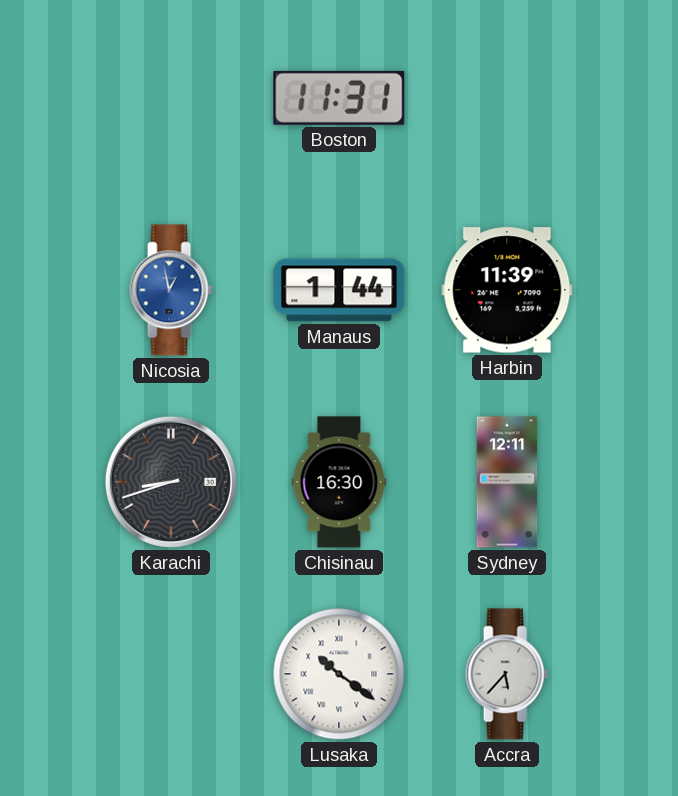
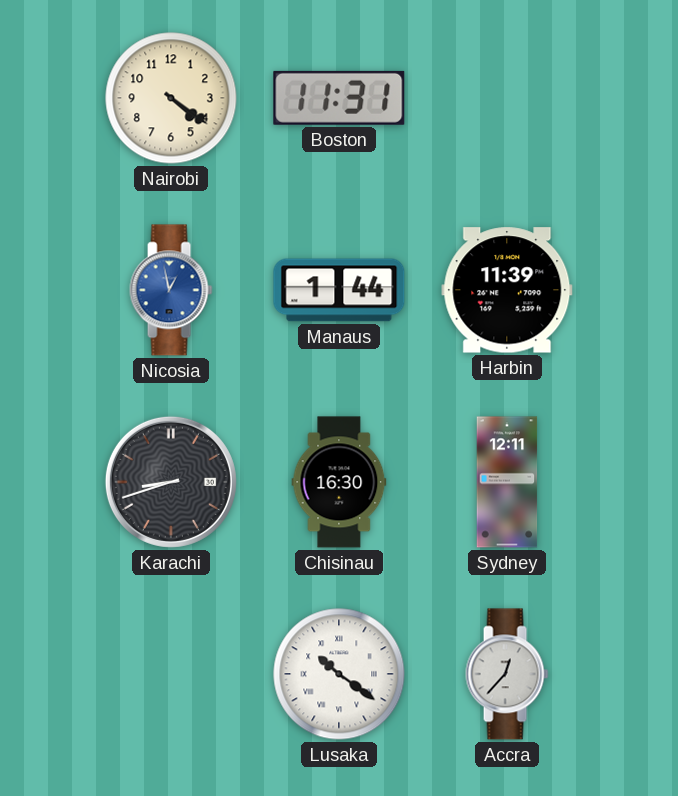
Nairobi: none -> 4:21
Accra: 5:37 -> 12:37
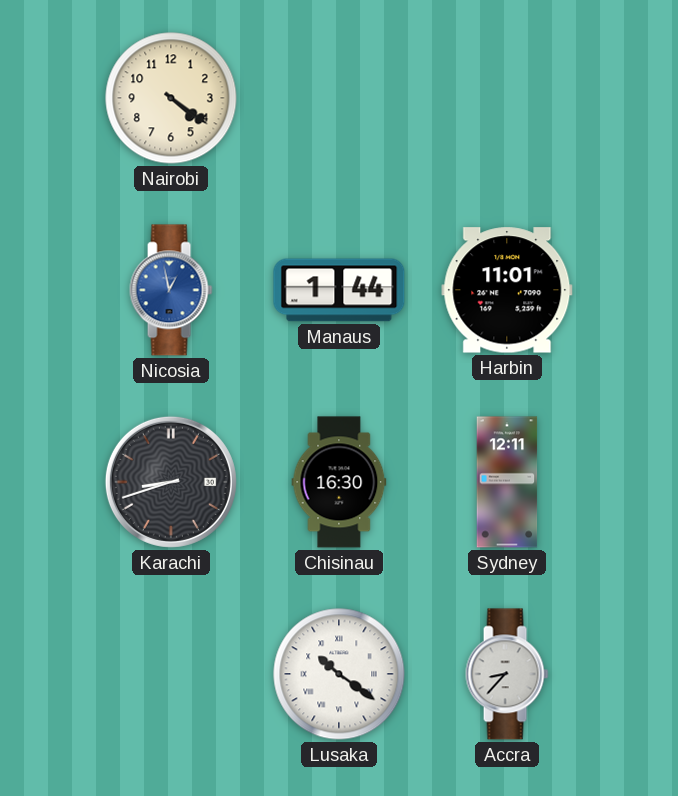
Boston: 11:31 -> none
Harbin: 11:39 -> 11:01
Accra: 12:37 -> 8:37
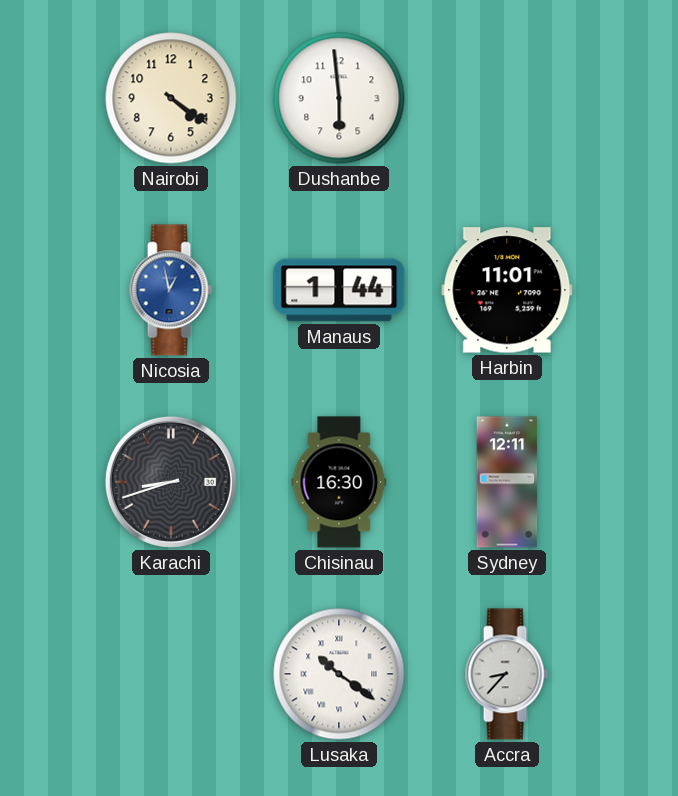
Dushanbe: none -> 5:59
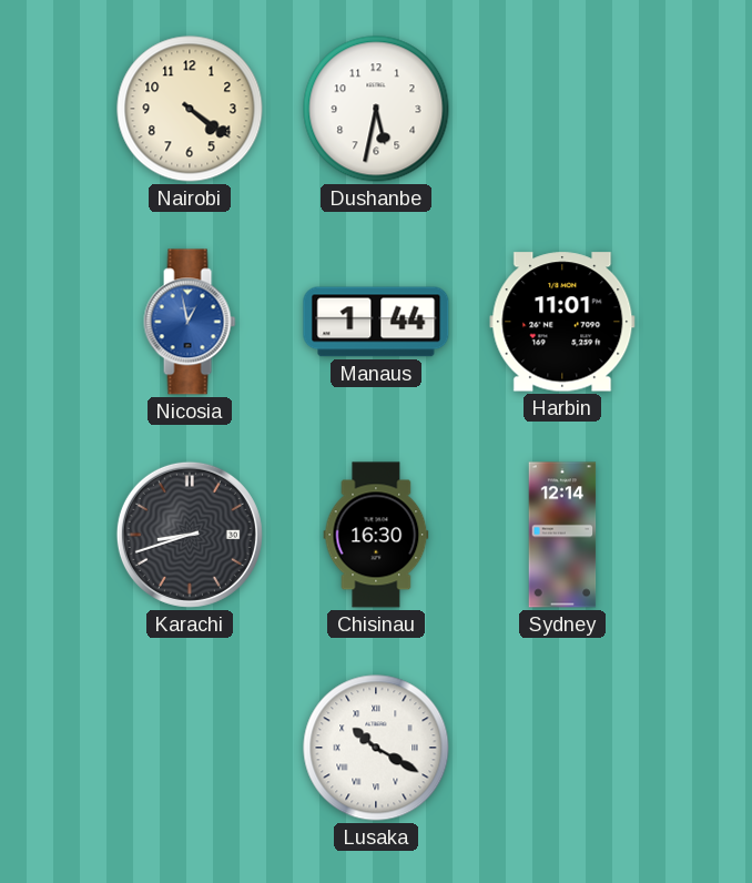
Dushanbe: 5:59 -> 5:32
Sydney: 12:11 -> 12:14
Lusaka: 10:21 -> 10:20
Accra: 8:37 -> none
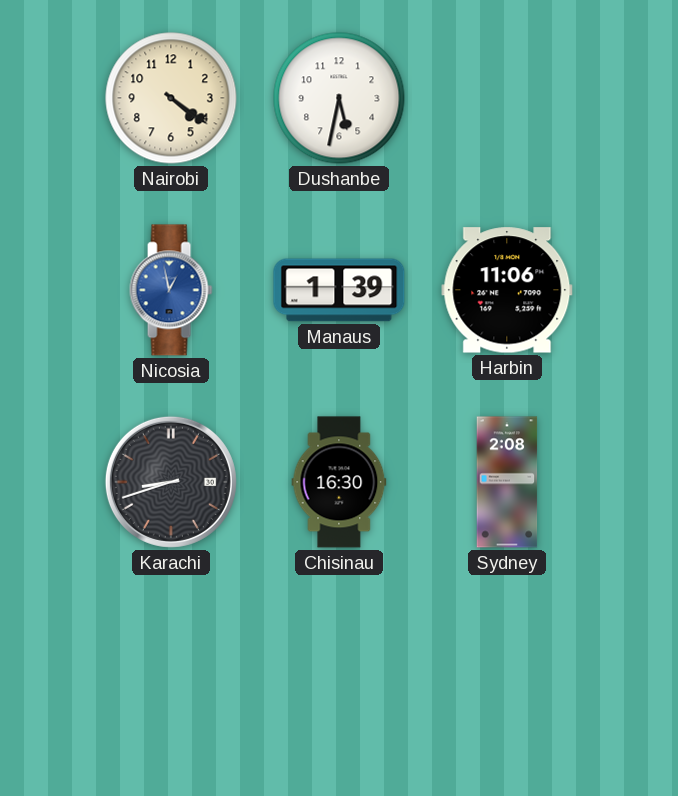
Manaus: 1:44 -> 1:39
Harbin: 11:01 -> 11:06
Sydney: 12:14 -> 2:08
Lusaka: 10:20 -> none
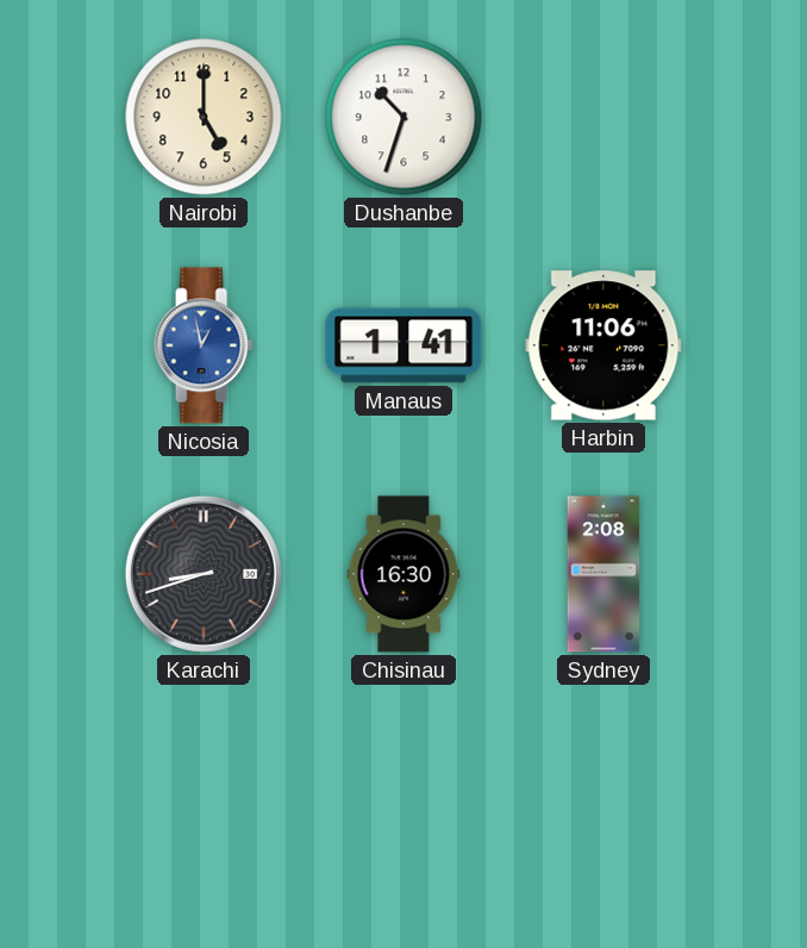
Nairobi: 4:21 -> 5:00
Dushanbe: 5:32 -> 10:33
Manaus: 1:39 -> 1:41
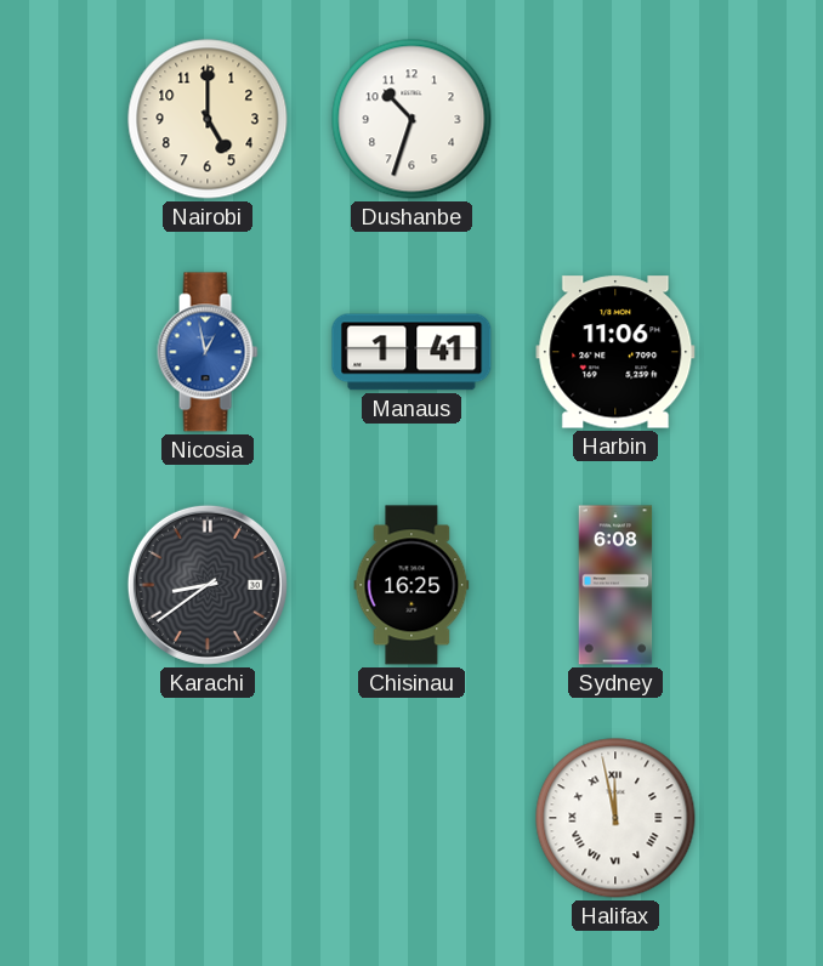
Karachi: 8:42 -> 8:39
Chisinau: 16:30 -> 16:25
Sydney: 2:08 -> 6:08
Halifax: none -> 11:58
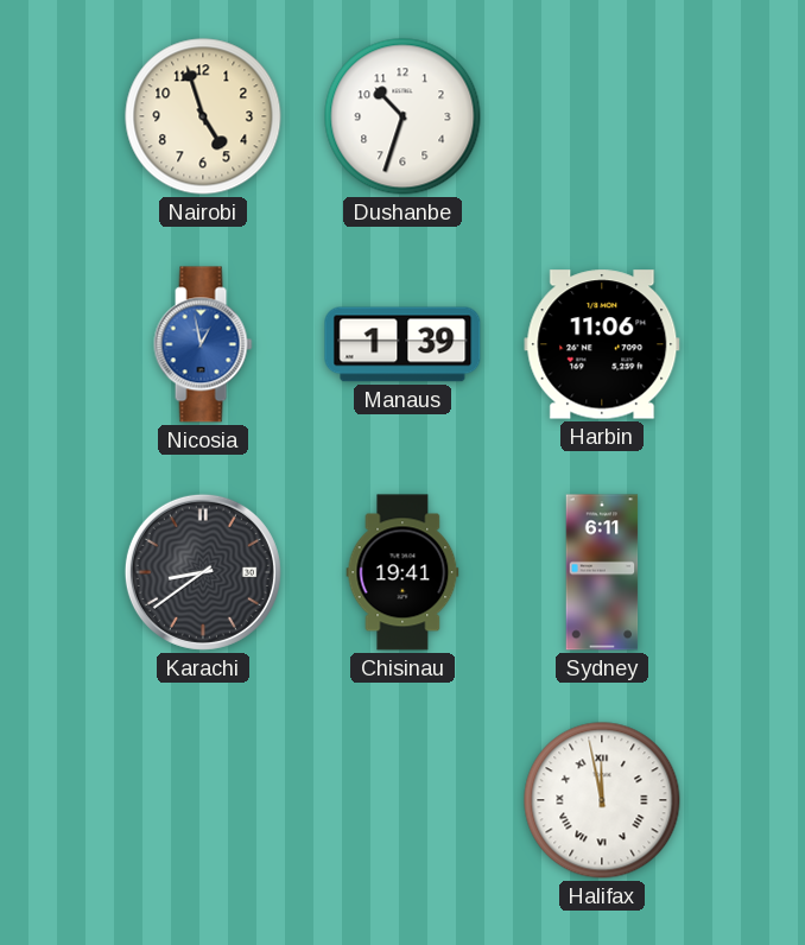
Nairobi: 5:00 -> 4:57
Manaus: 1:41 -> 1:39
Chisinau: 16:25 -> 19:41
Sydney: 6:08 -> 6:11
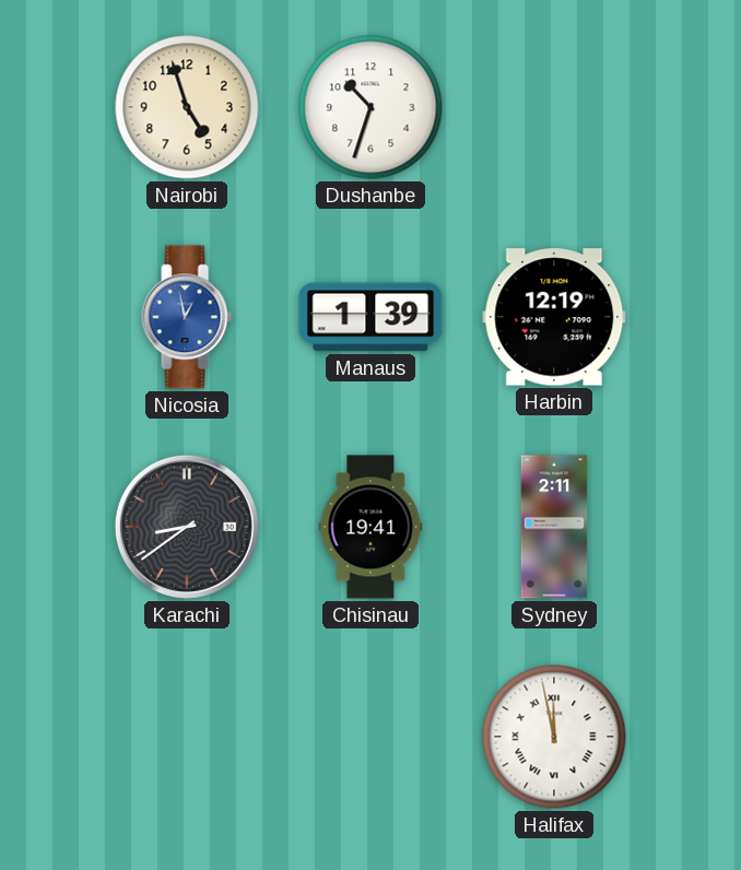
Harbin: 11:06 -> 12:19
Sydney: 6:11 -> 2:11
